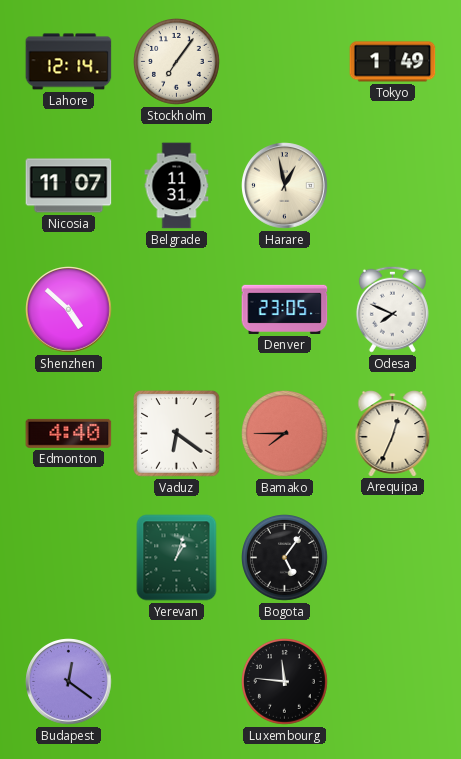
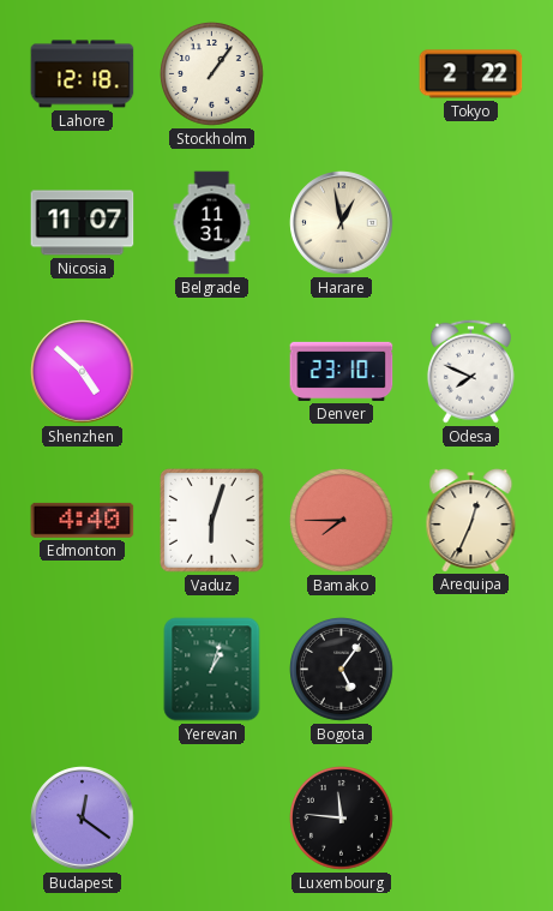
Lahore: 12:14 -> 12:18
Stockholm: 7:06 -> 1:06
Tokyo: 1:49 -> 2:22
Denver: 23:05 -> 23:10
Vaduz: 6:21 -> 6:03
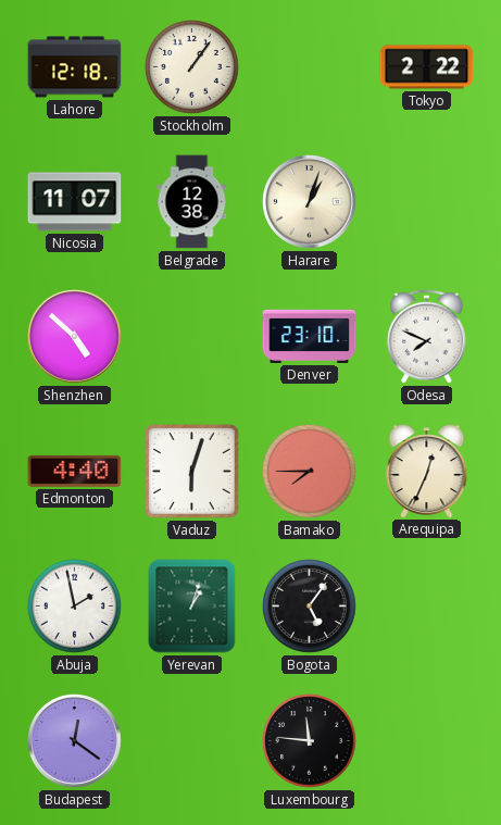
Belgrade: 11:31 -> 12:38
Harare: 12:58 -> 1:03
Abuja: none -> 1:58
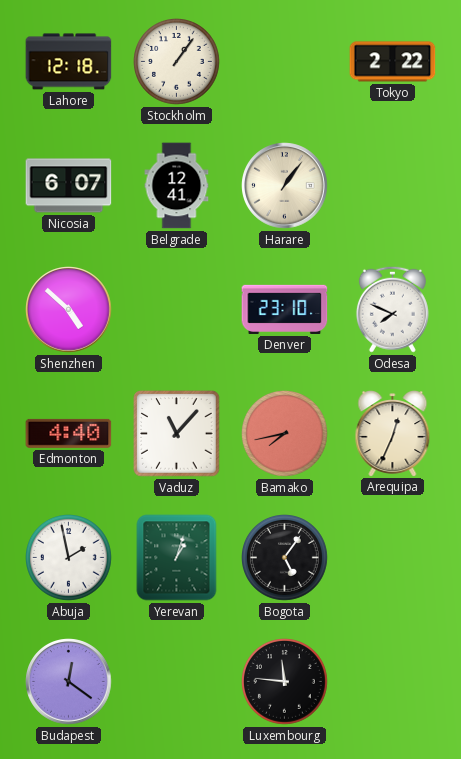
Nicosia: 11:07 -> 6:07
Belgrade: 12:38 -> 12:41
Harare: 1:03 -> 1:06
Vaduz: 6:03 -> 11:07
Bamako: 7:45 -> 7:43
